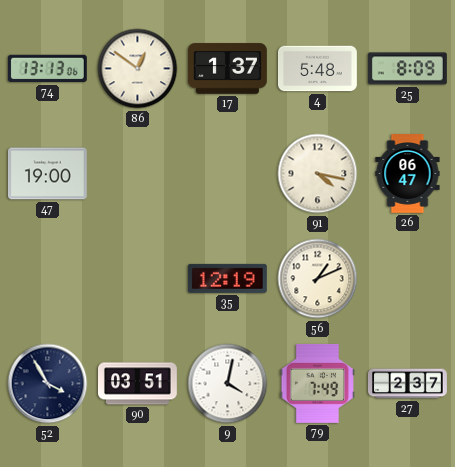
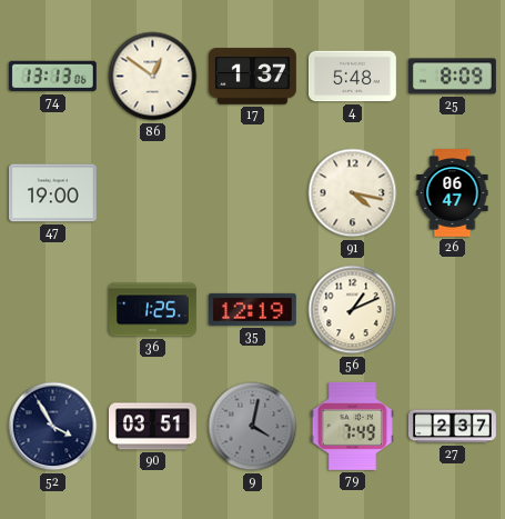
36: none -> 1:25
9 dial: white -> grey
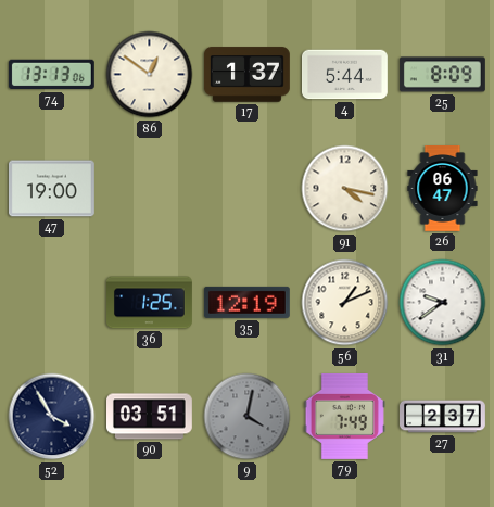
4: 5:48 -> 5:44
31: none -> 9:39
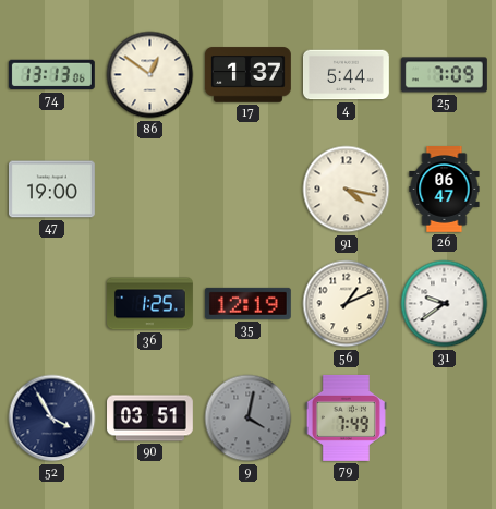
25: 8:09 -> 7:09
27: 2:37 -> none
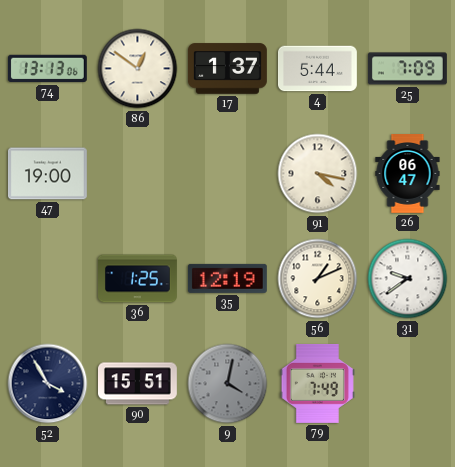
90: 03:51 -> 15:51
